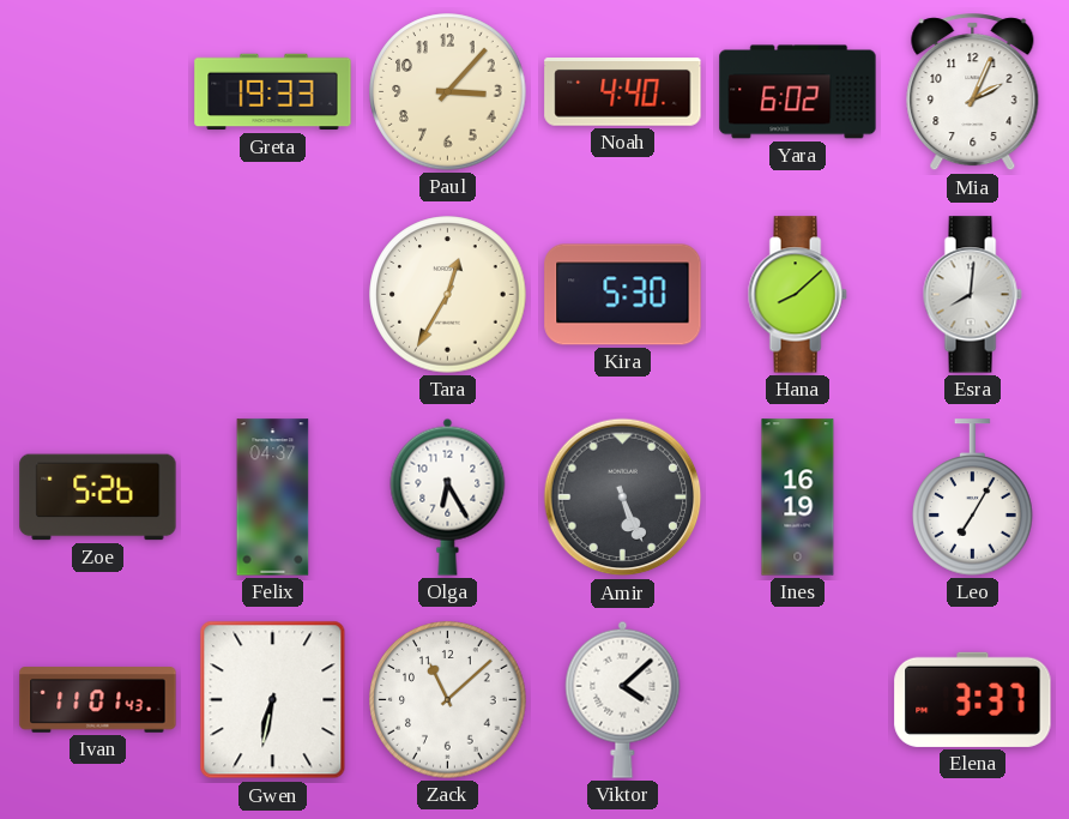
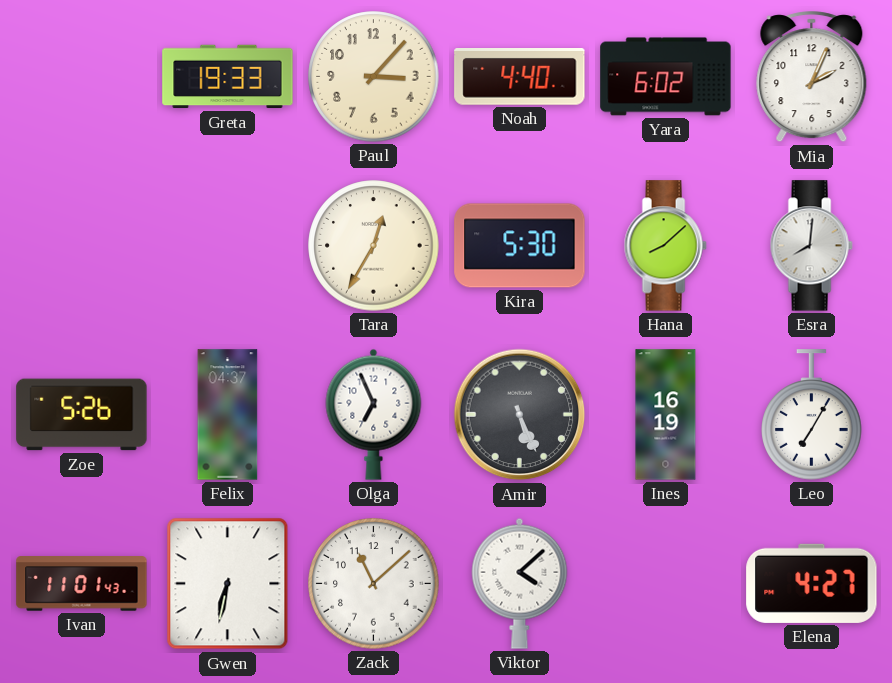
Olga: 6:25 -> 6:56
Elena: 3:37 -> 4:27
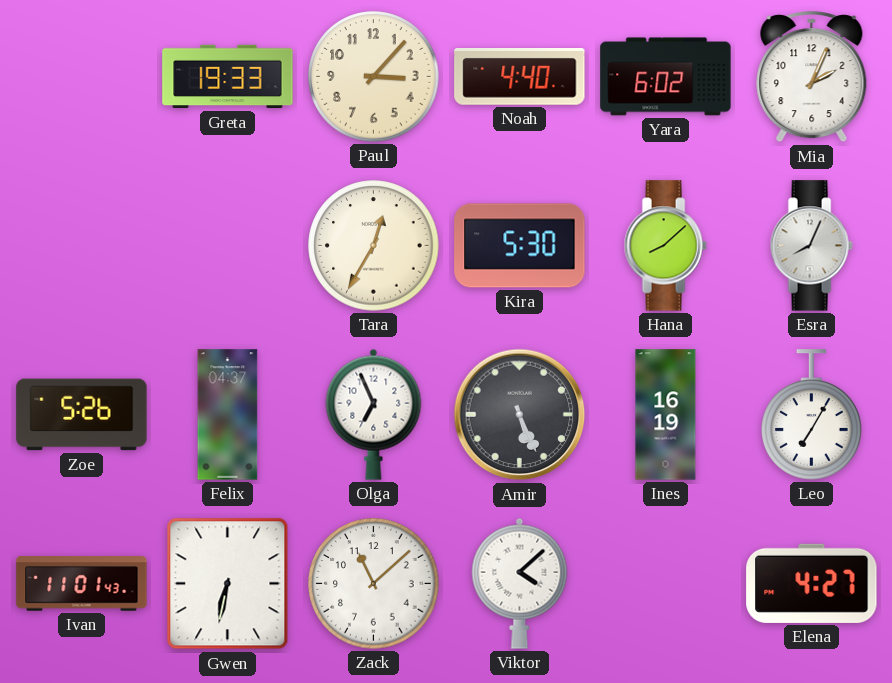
Esra: 8:01 -> 8:04
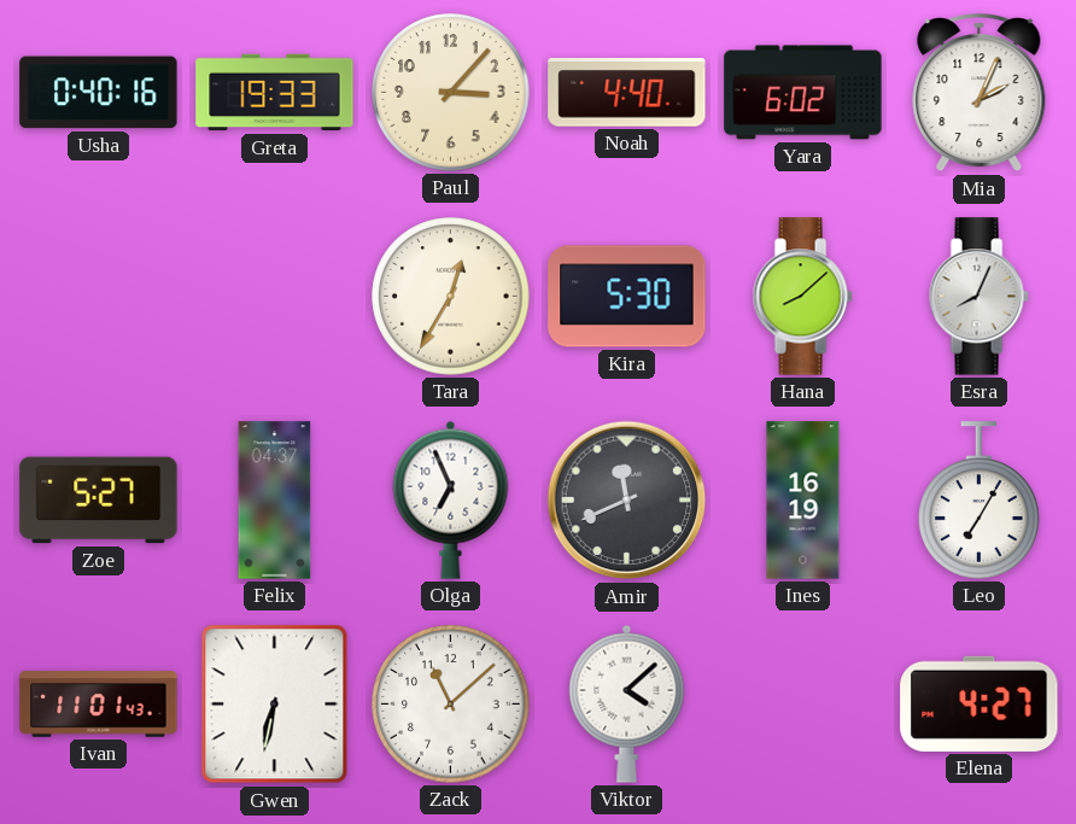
Usha: none -> 0:40
Zoe: 5:26 -> 5:27
Amir: 5:26 -> 11:41
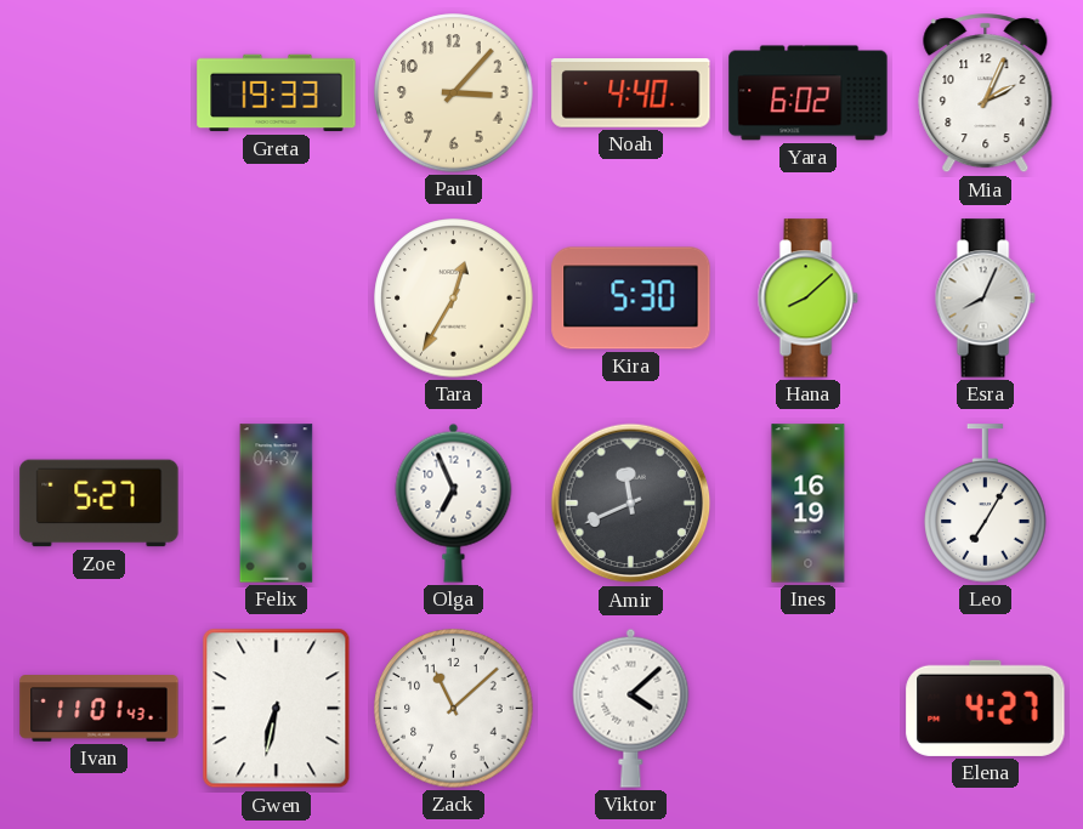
Usha: 0:40 -> none
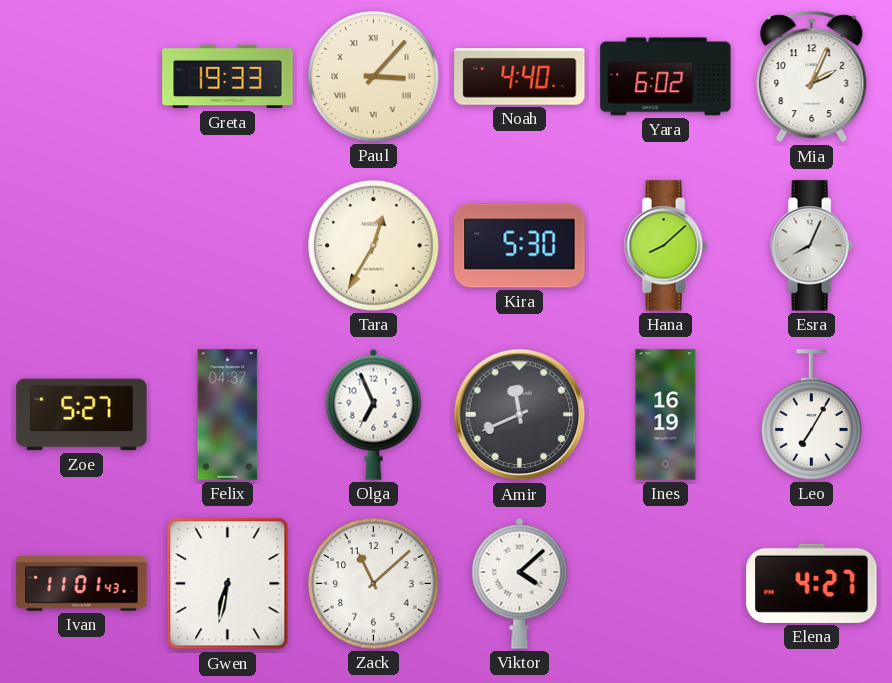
Paul numerals: Arabic -> Roman
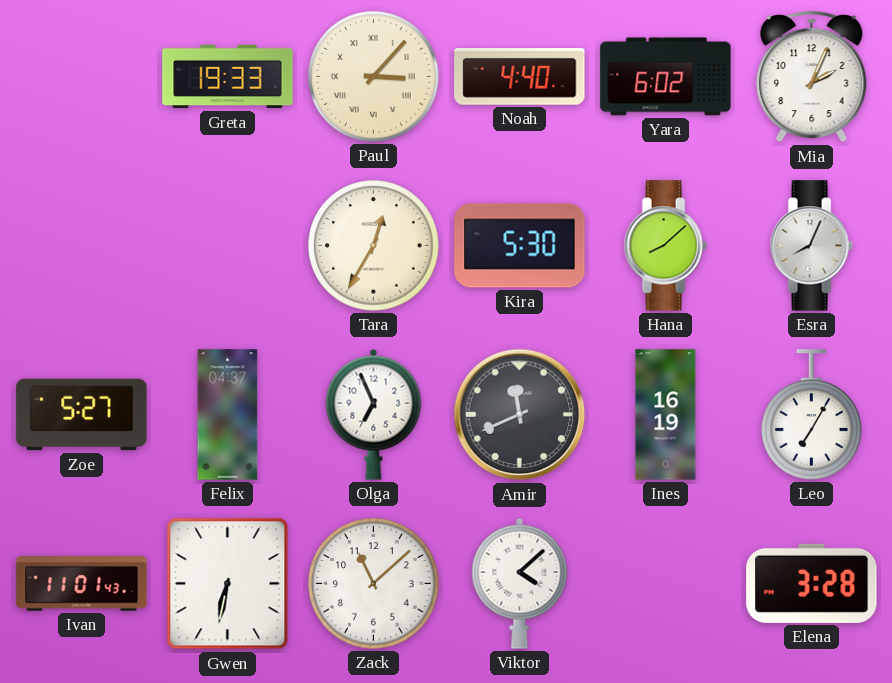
Elena: 4:27 -> 3:28
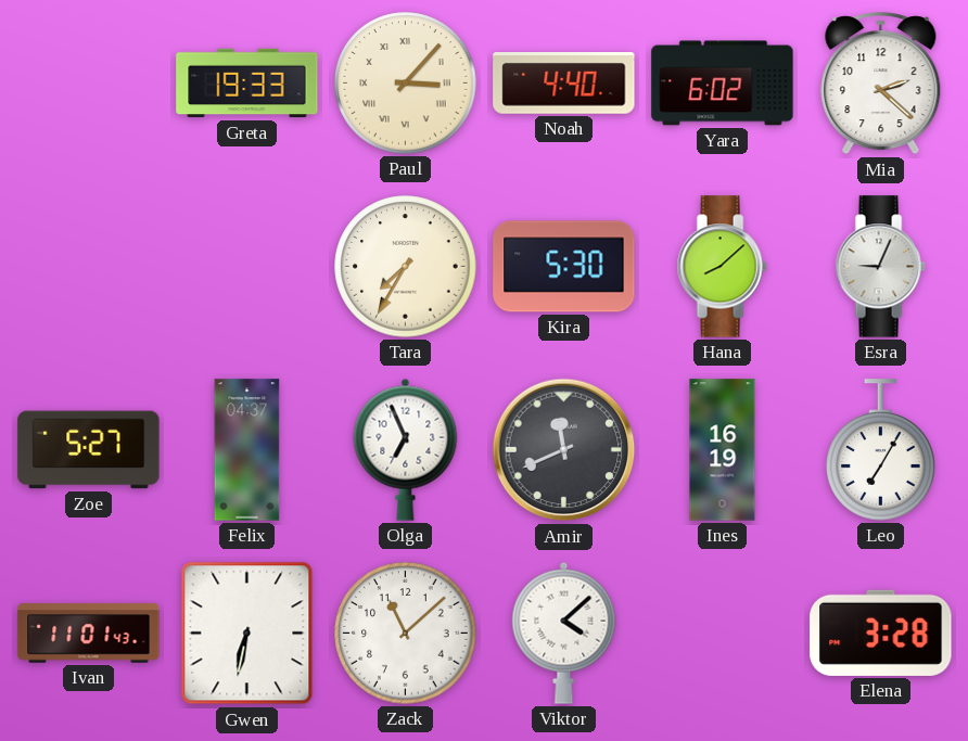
Mia: 2:04 -> 2:22
Tara: 12:35 -> 7:35
Esra: 8:04 -> 9:04
